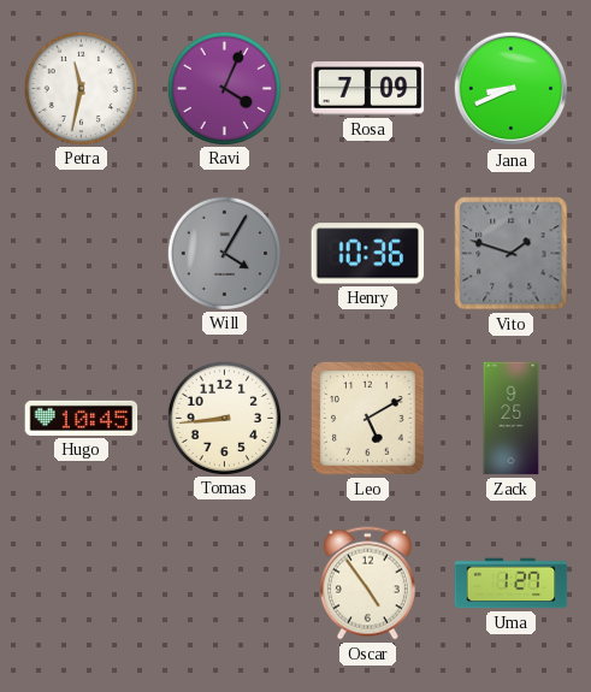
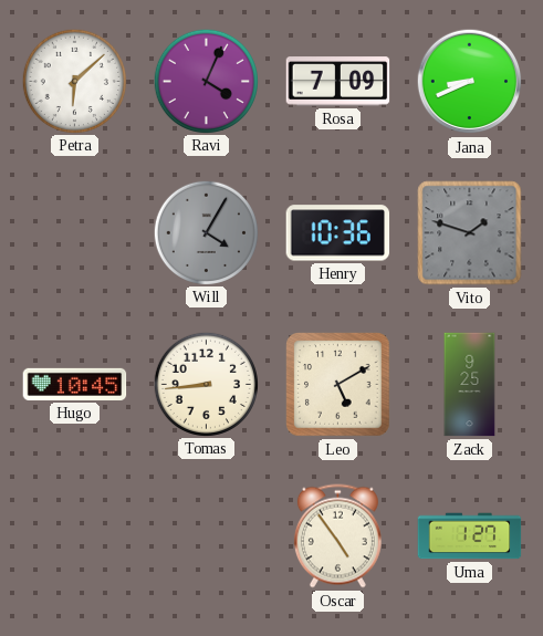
Petra: 11:32 -> 6:08
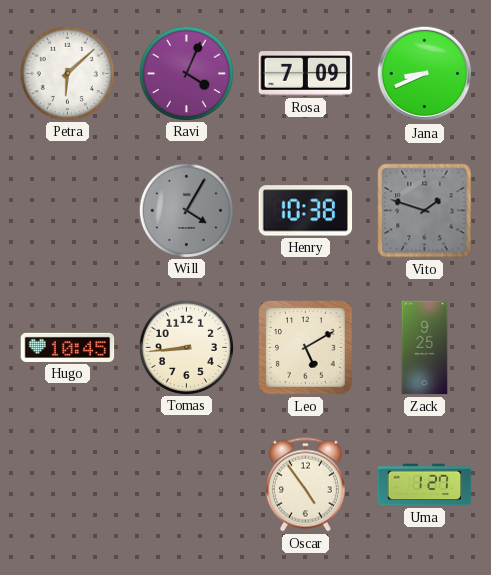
Henry: 10:36 -> 10:38
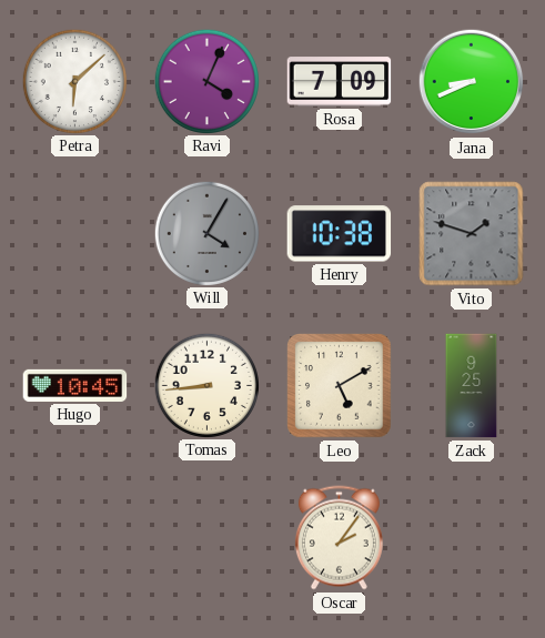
Oscar: 4:54 -> 2:06
Uma: 1:27 -> none
